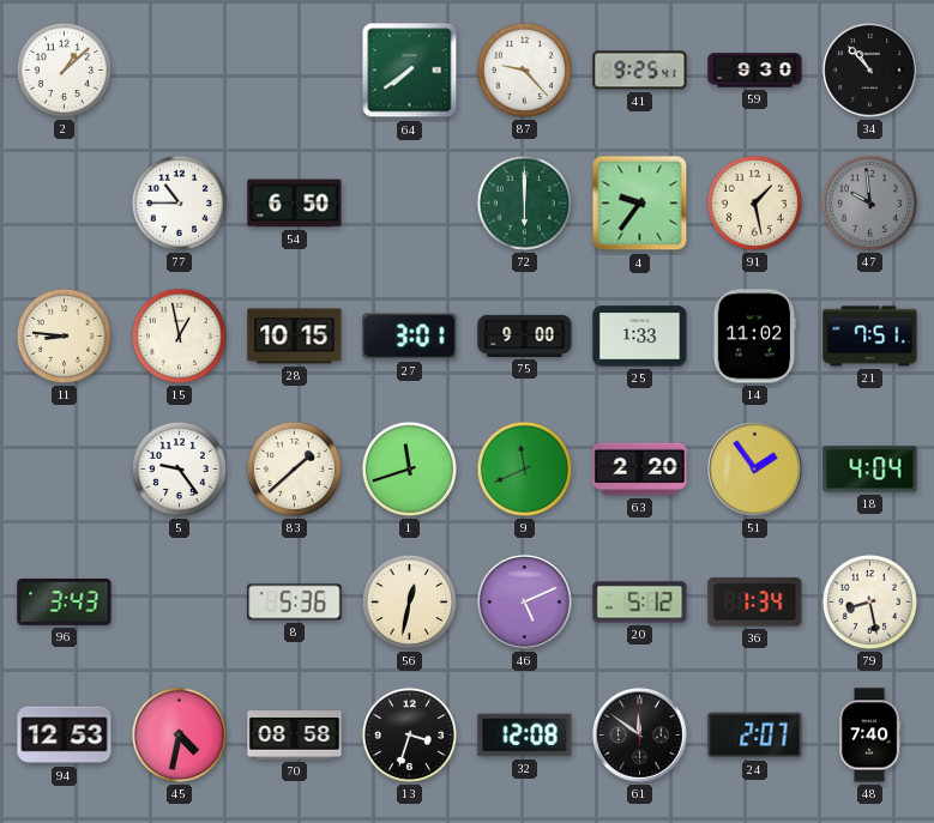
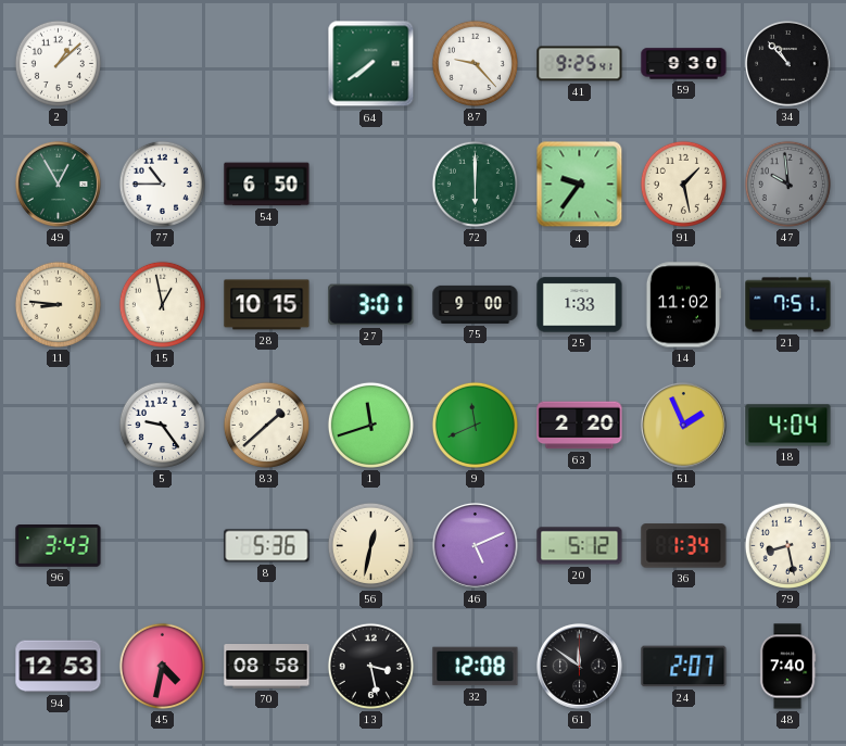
49: none -> 12:55
51: 1:54 -> 1:56
13: 3:33 -> 3:28
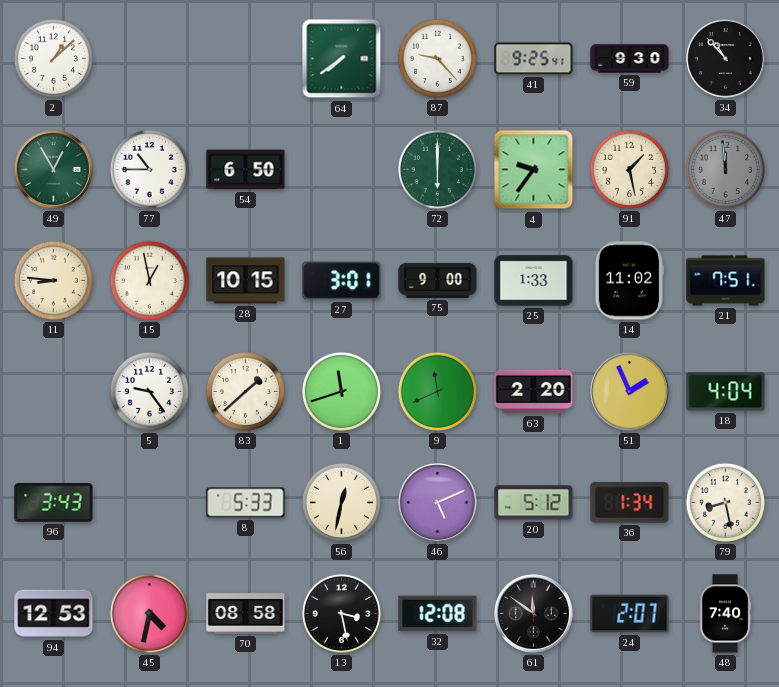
47: 9:59 -> 11:59
8: 5:36 -> 5:33
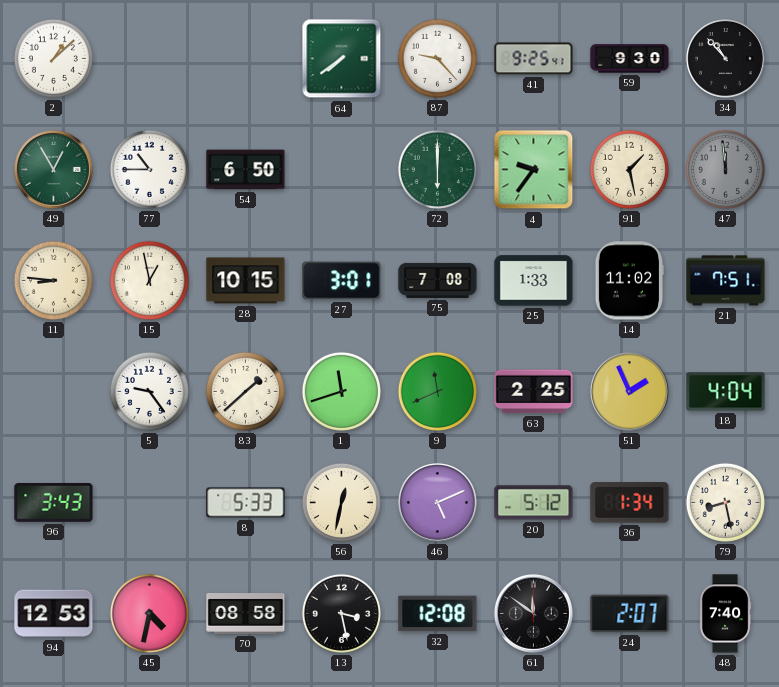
75: 9:00 -> 7:08
63: 2:20 -> 2:25
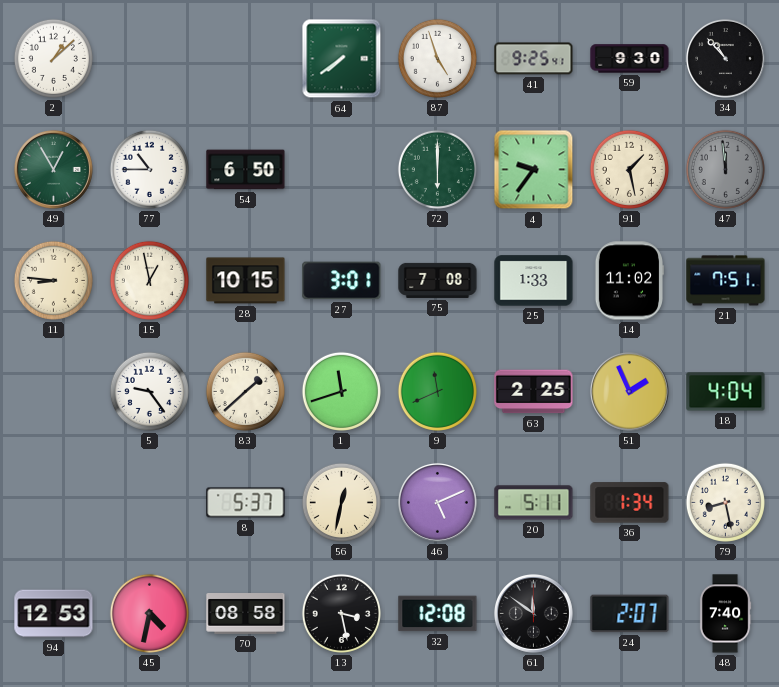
87: 9:23 -> 4:57
96: 3:43 -> none
8: 5:33 -> 5:37
20: 5:12 -> 5:11
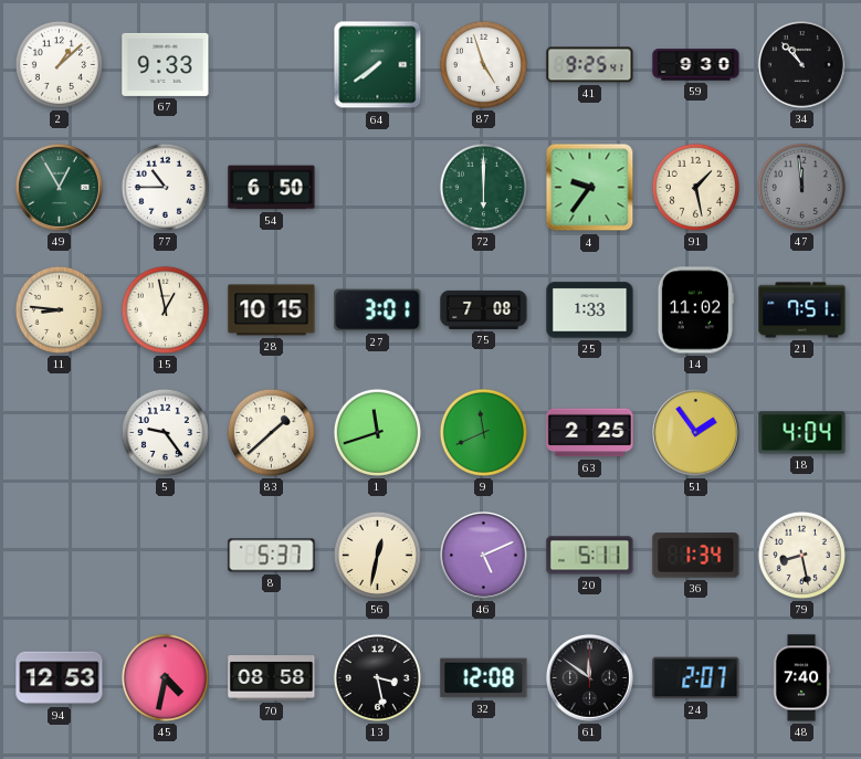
67: none -> 9:33
51: 1:56 -> 1:54
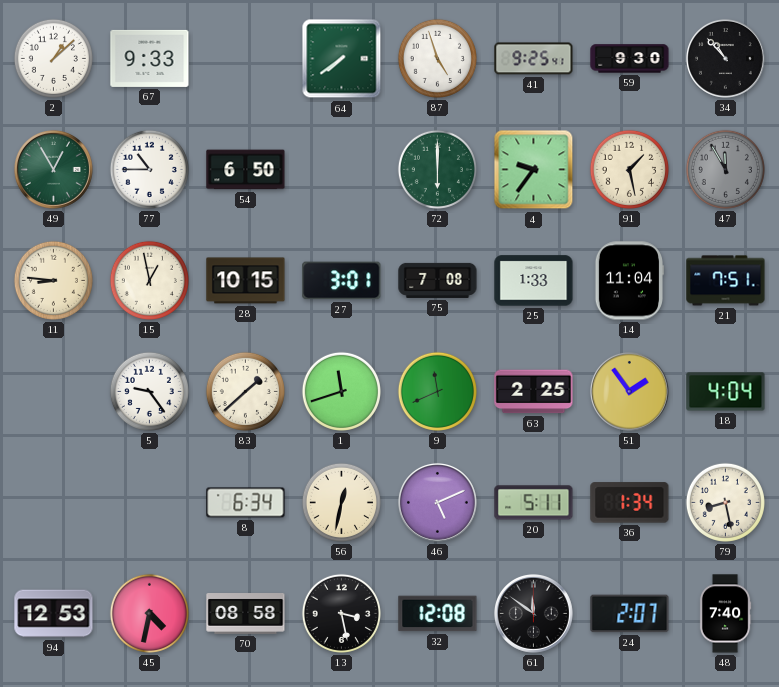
47: 11:59 -> 11:55
14: 11:02 -> 11:04
8: 5:37 -> 6:34
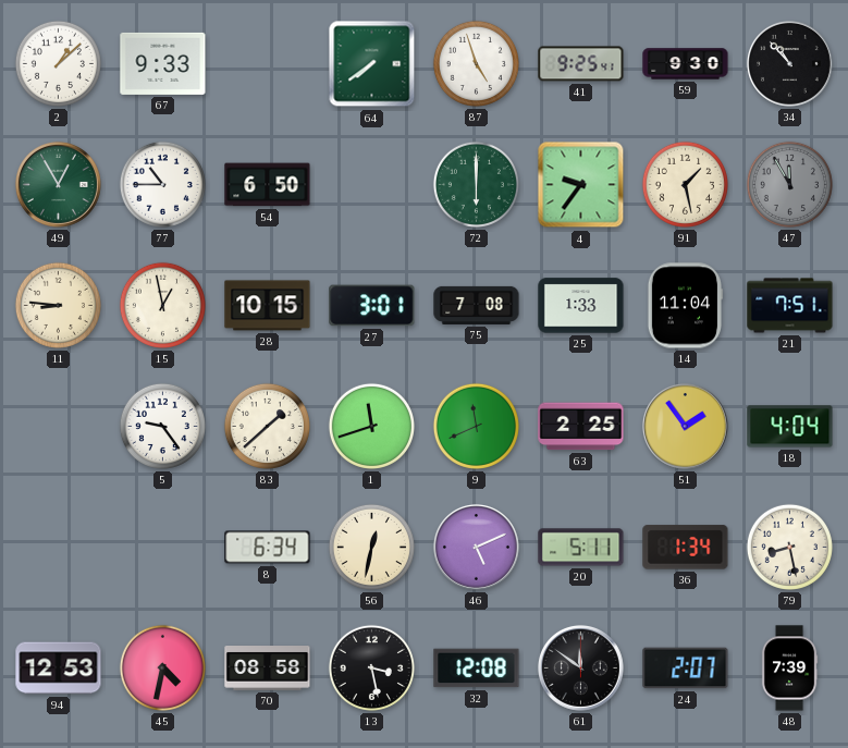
48: 7:40 -> 7:39
